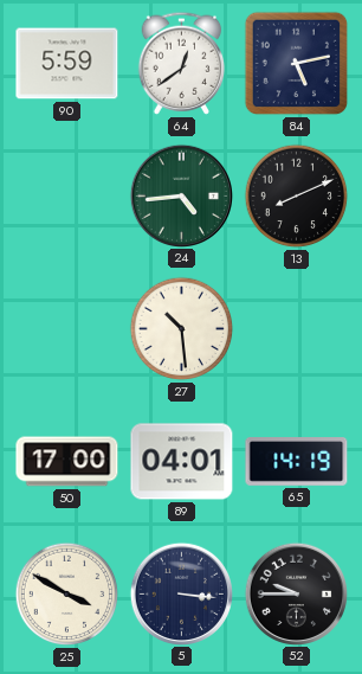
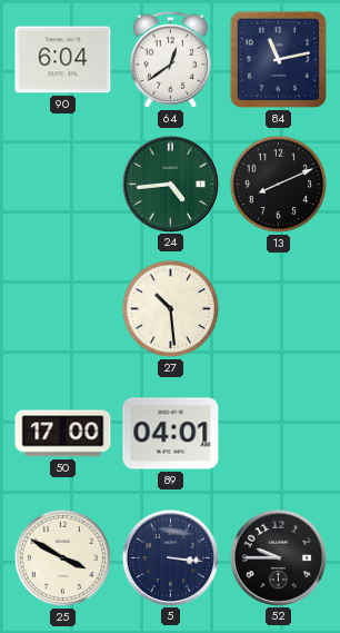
90: 5:59 -> 6:04
84: 5:13 -> 11:13
65: 14:19 -> none
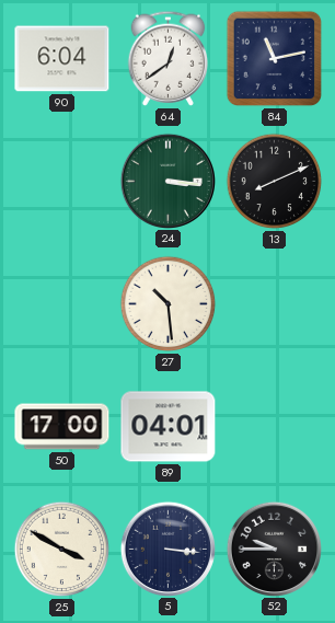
24: 4:44 -> 3:16
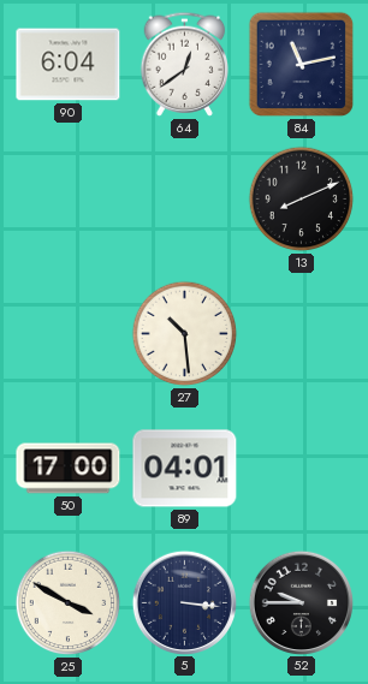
24: 3:16 -> none
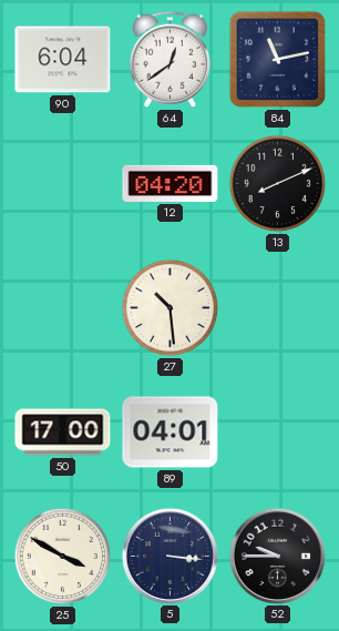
12: none -> 04:20
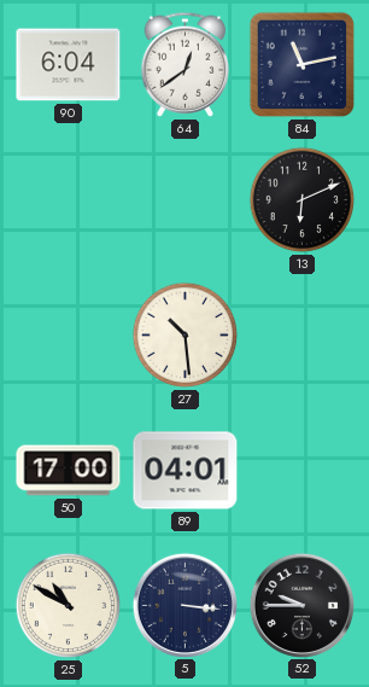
12: 04:20 -> none
13: 8:11 -> 6:11
25: 3:50 -> 10:50
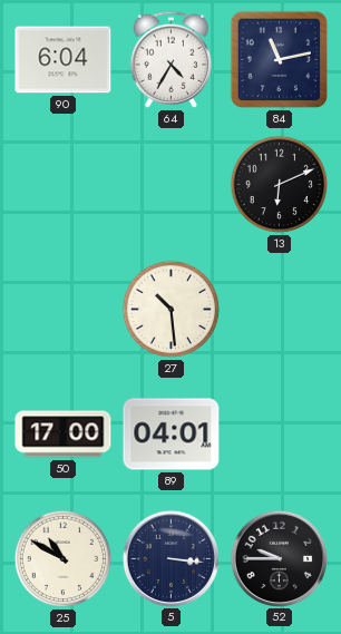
64: 12:39 -> 4:35
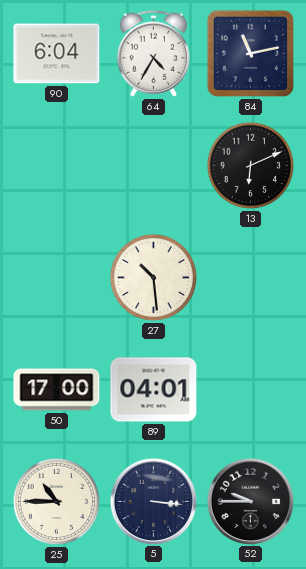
25: 10:50 -> 10:45
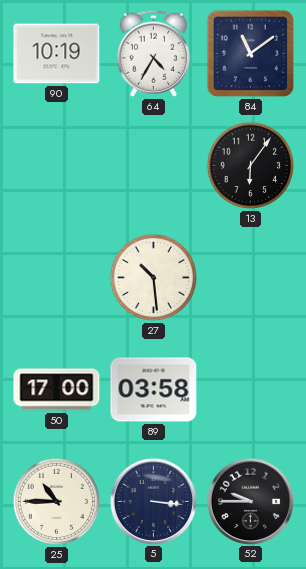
90: 6:04 -> 10:19
84: 11:13 -> 11:09
13: 6:11 -> 6:06
89: 04:01 -> 03:58
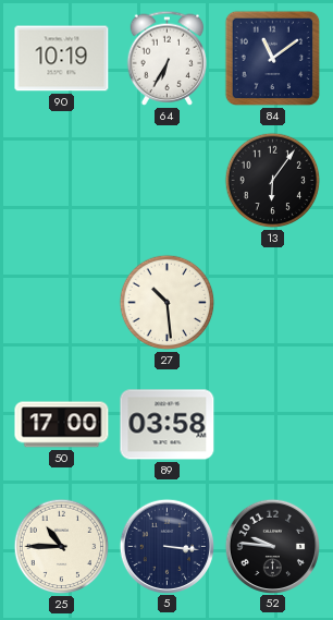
64: 4:35 -> 6:35
52: 9:45 -> 9:46
